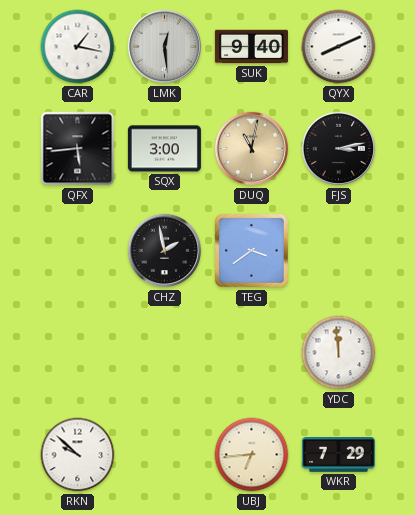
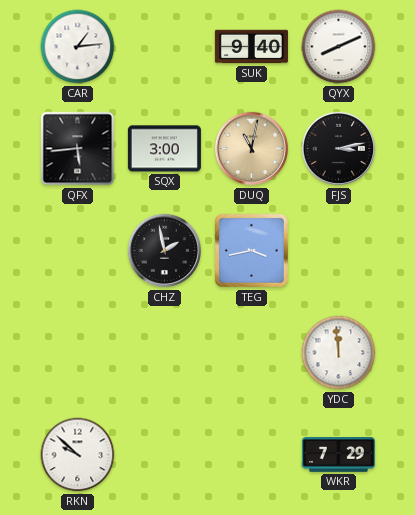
CAR: 1:17 -> 1:14
LMK: 12:29 -> none
TEG: 3:39 -> 3:43
UBJ: 6:44 -> none
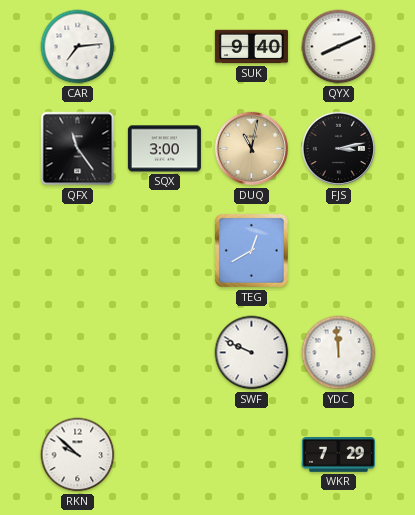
CAR: 1:14 -> 7:14
QFX: 5:44 -> 11:24
CHZ: 1:58 -> none
TEG: 3:43 -> 12:40
SWF: none -> 9:49
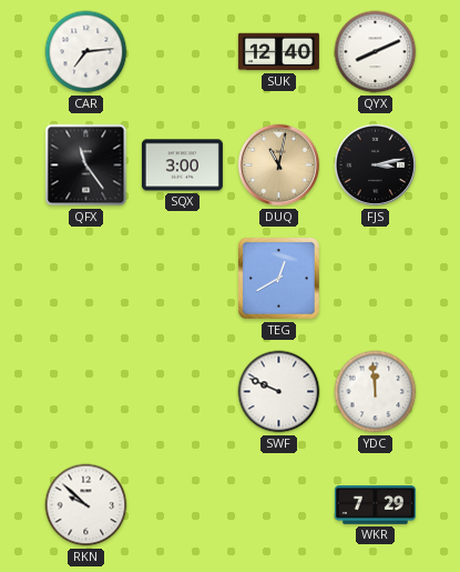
SUK: 9:40 -> 12:40
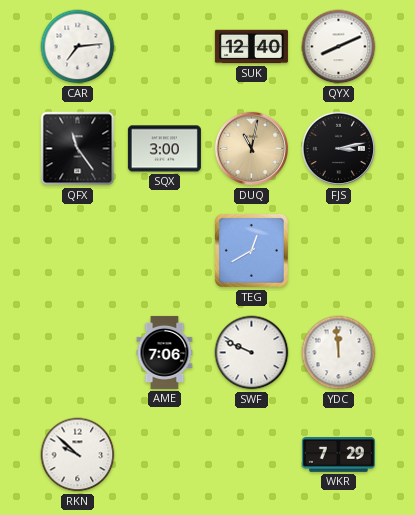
AME: none -> 7:06
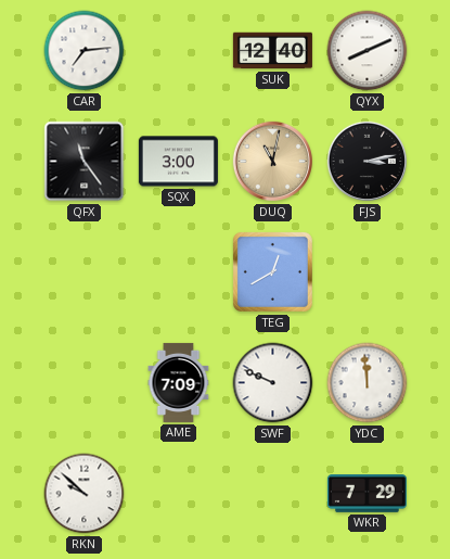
AME: 7:06 -> 7:09
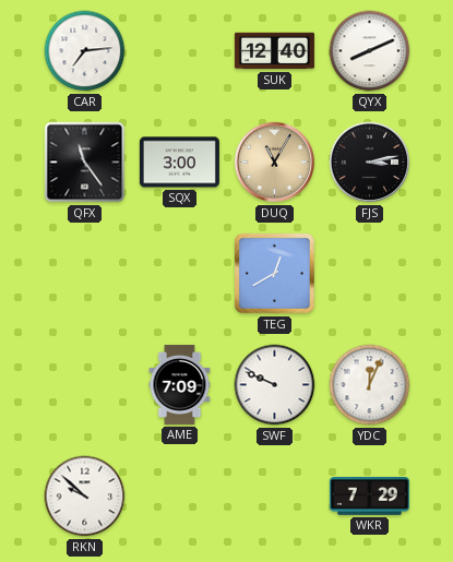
DUQ: 11:02 -> 11:05
YDC: 11:59 -> 12:04
